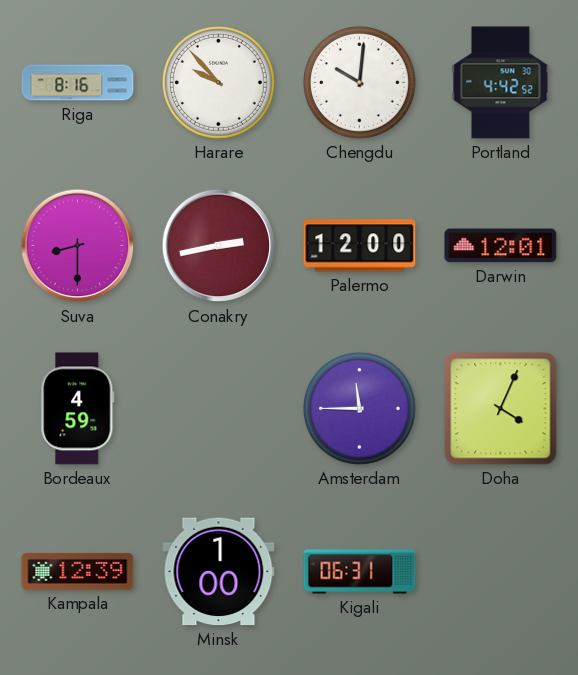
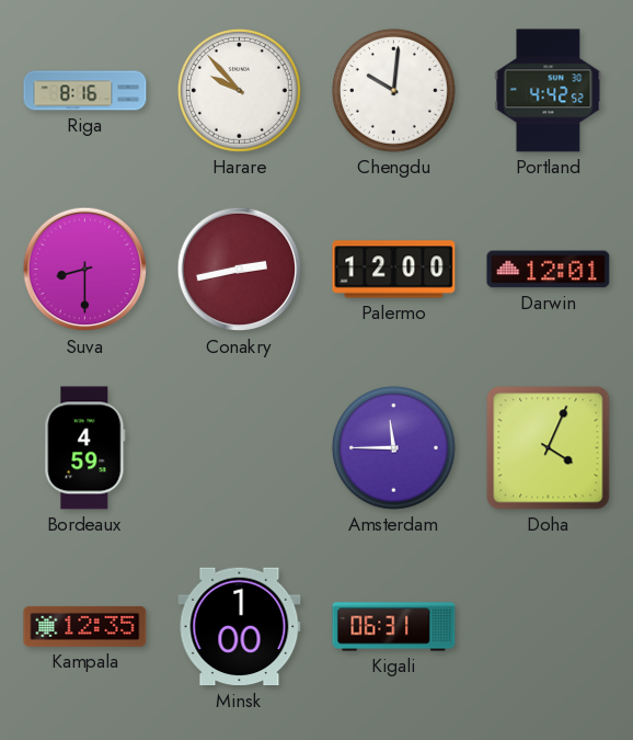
Kampala: 12:39 -> 12:35
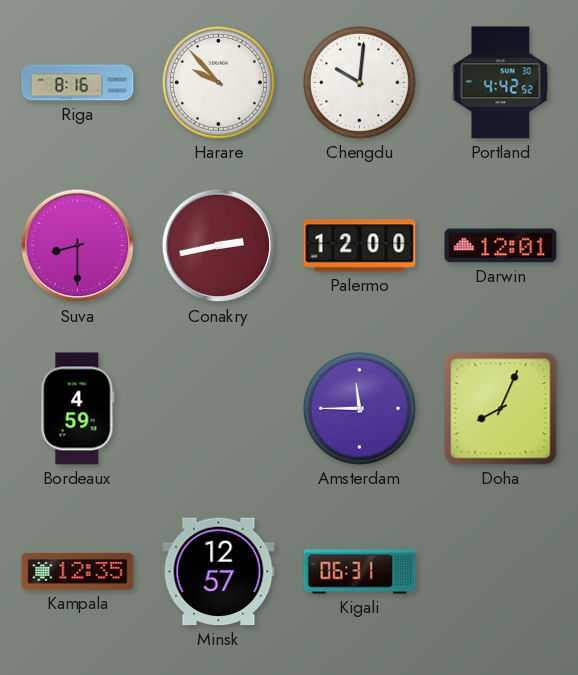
Doha: 4:04 -> 8:04
Minsk: 1:00 -> 12:57
